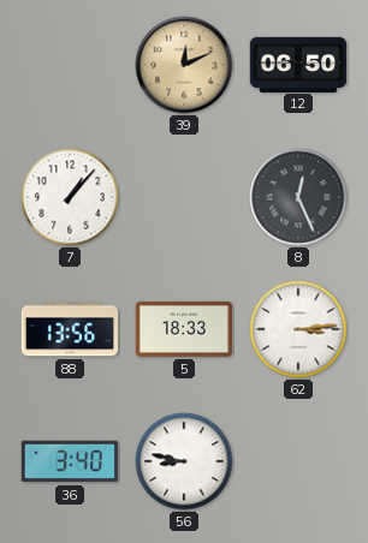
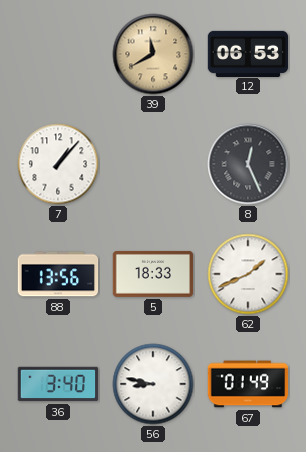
39: 12:11 -> 11:40
12: 06:50 -> 06:53
62: 3:14 -> 1:41
67: none -> 01:49
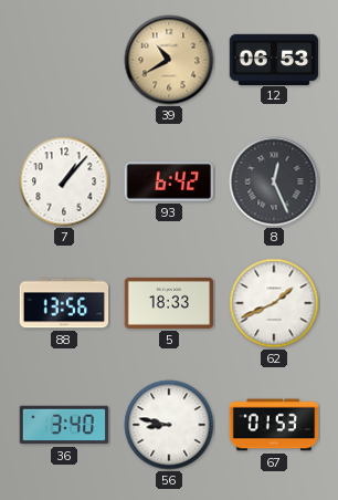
39: 11:40 -> 10:40
93: none -> 6:42
67: 01:49 -> 01:53
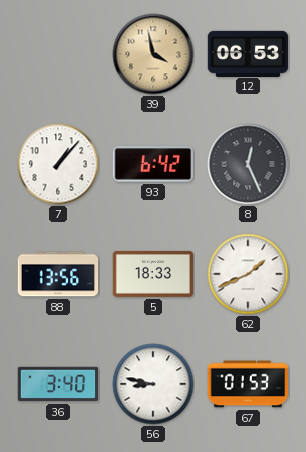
39: 10:40 -> 3:58
